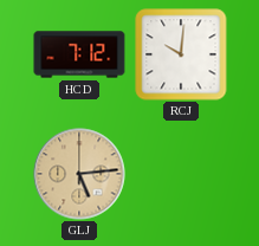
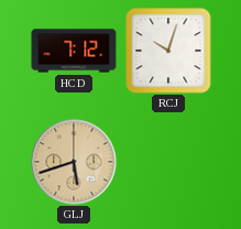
RCJ: 10:01 -> 10:03
GLJ: 5:14 -> 5:42
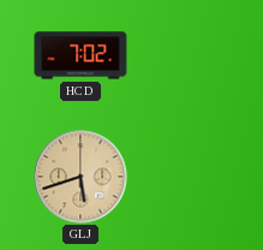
HCD: 7:12 -> 7:02
RCJ: 10:03 -> none
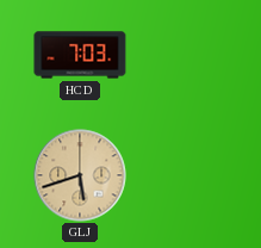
HCD: 7:02 -> 7:03
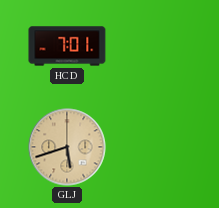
HCD: 7:03 -> 7:01
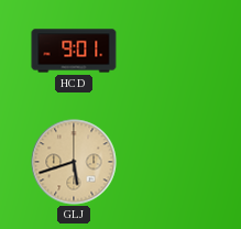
HCD: 7:01 -> 9:01
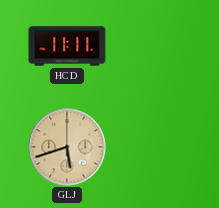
HCD: 9:01 -> 11:11
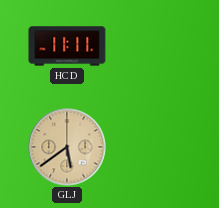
GLJ: 5:42 -> 5:39
